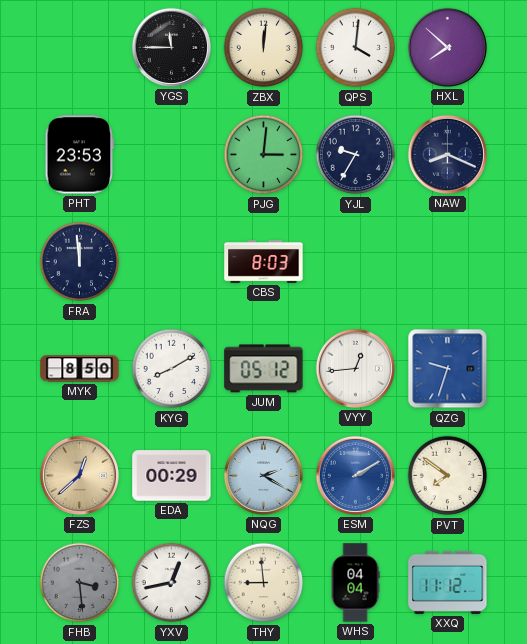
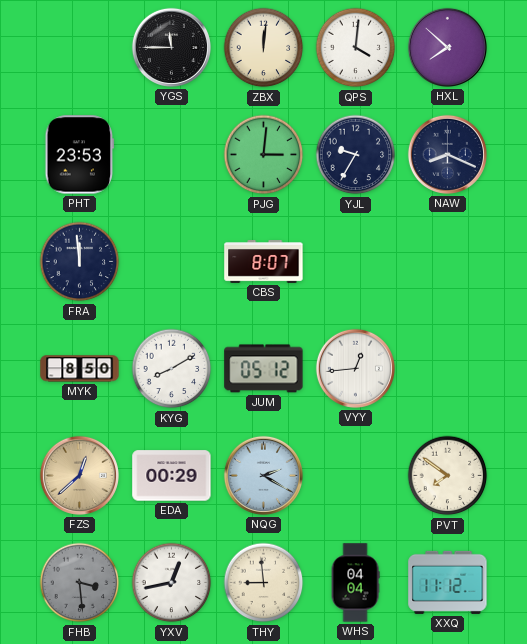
CBS: 8:03 -> 8:07
QZG: 9:33 -> none
ESM: 2:10 -> none
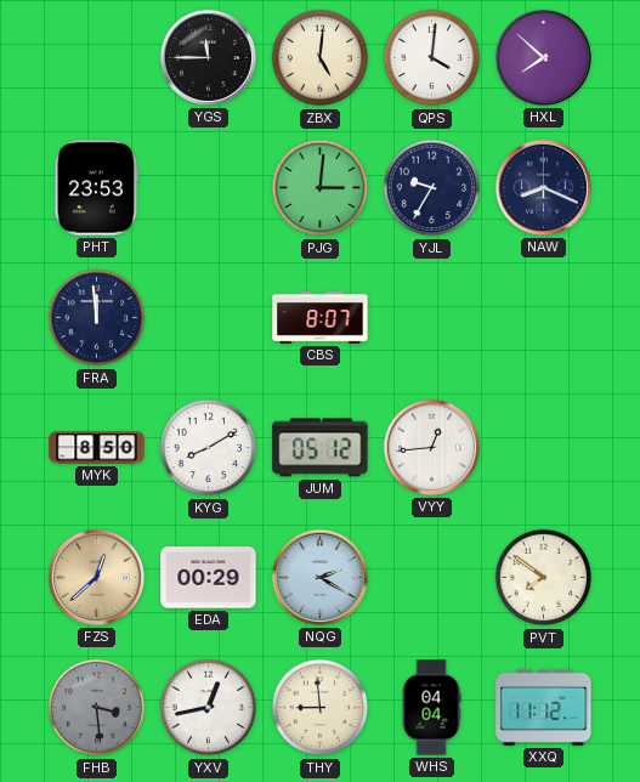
ZBX: 12:01 -> 5:01
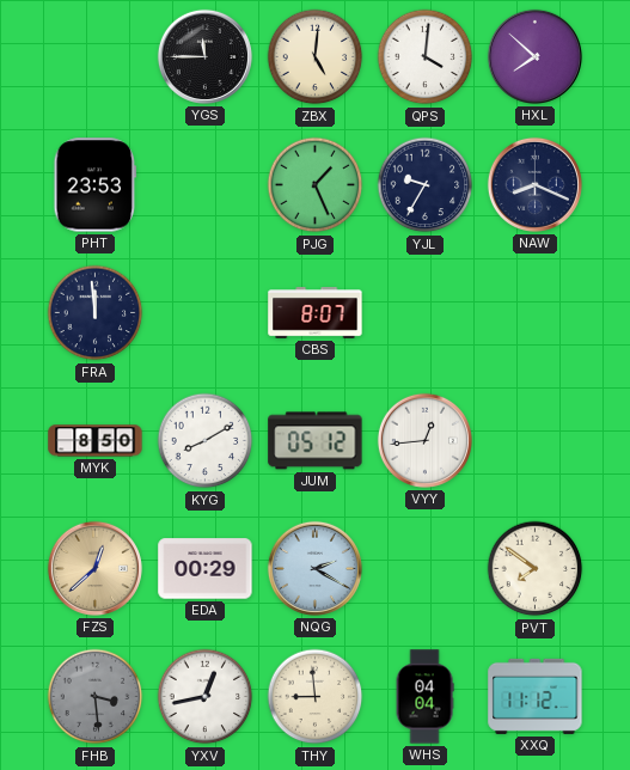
PJG: 3:01 -> 1:26
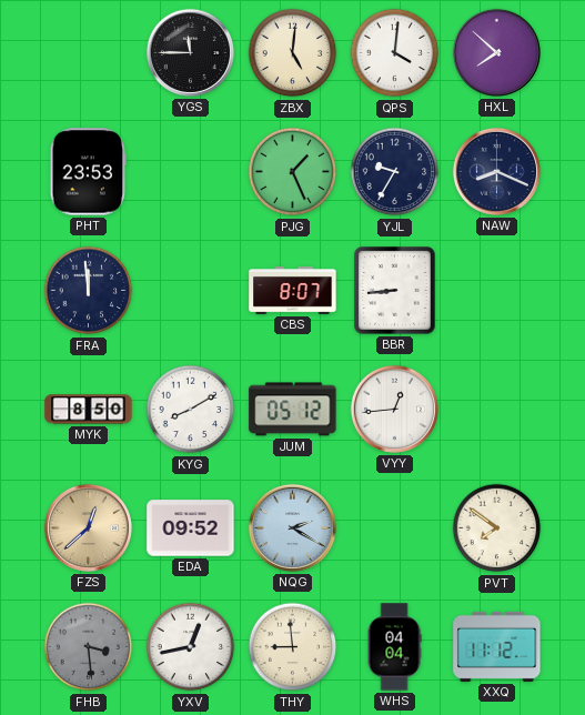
BBR: none -> 8:44
EDA: 00:29 -> 09:52
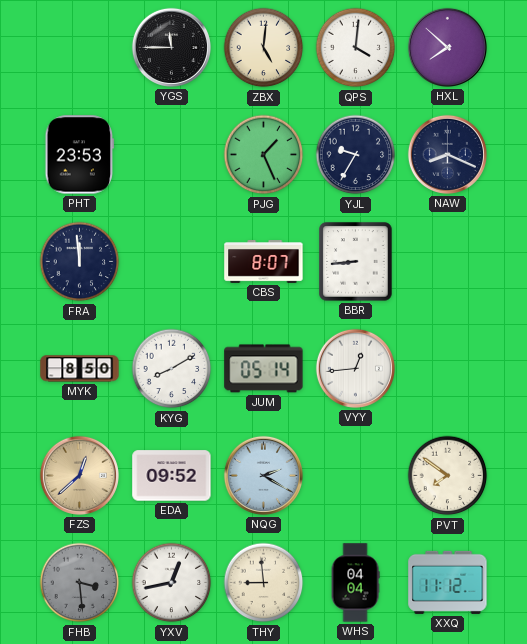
JUM: 05:12 -> 05:14
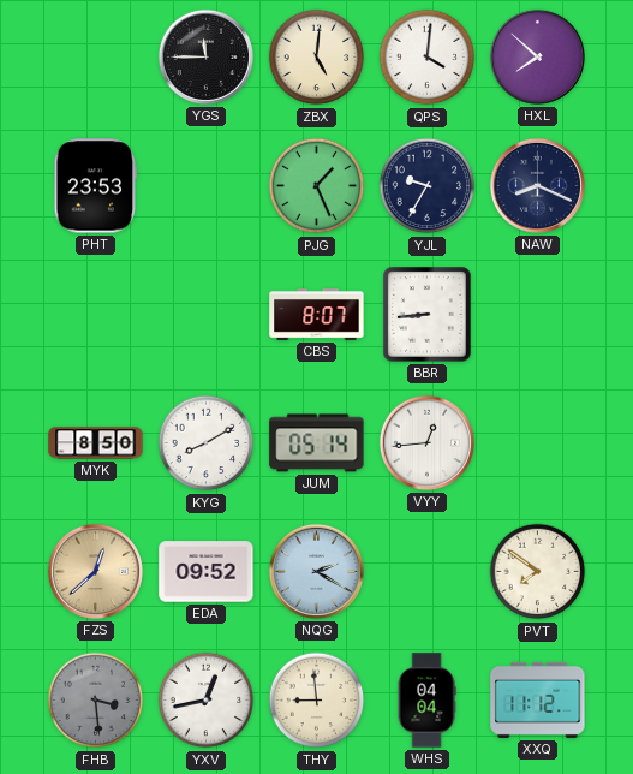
FRA: 11:59 -> none
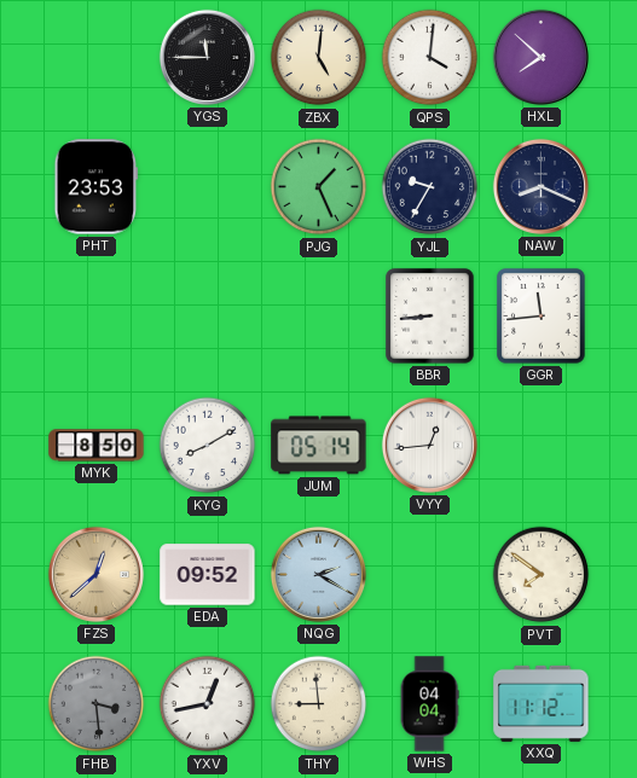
CBS: 8:07 -> none
GGR: none -> 11:44
